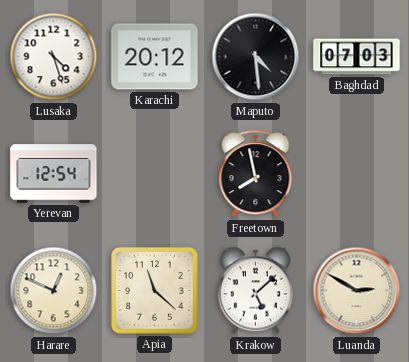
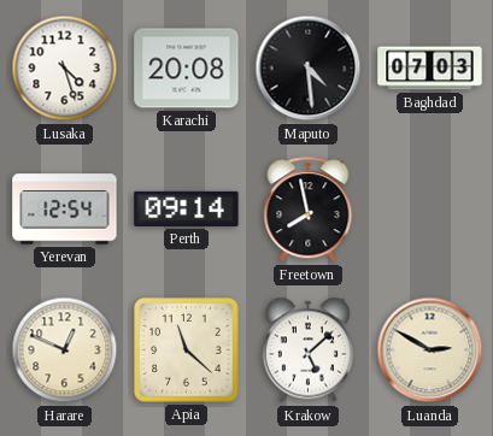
Karachi: 20:12 -> 20:08
Perth: none -> 09:14
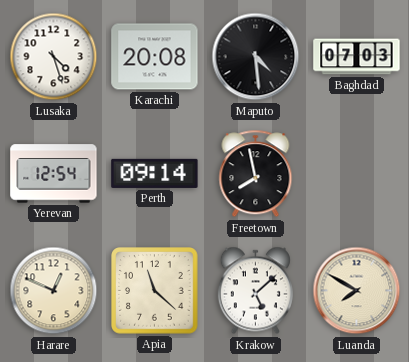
Luanda: 2:50 -> 7:50
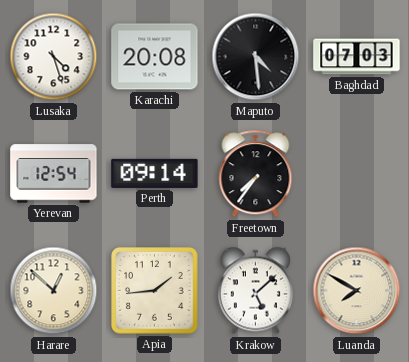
Freetown: 7:58 -> 7:36
Harare: 12:49 -> 12:52
Apia: 11:22 -> 1:44
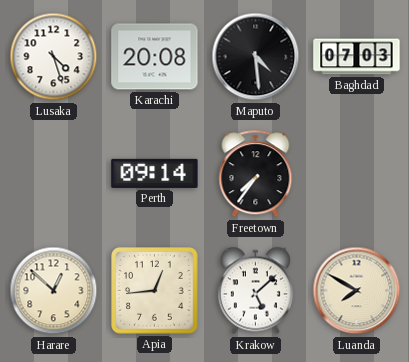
Yerevan: 12:54 -> none
Apia: 1:44 -> 12:44
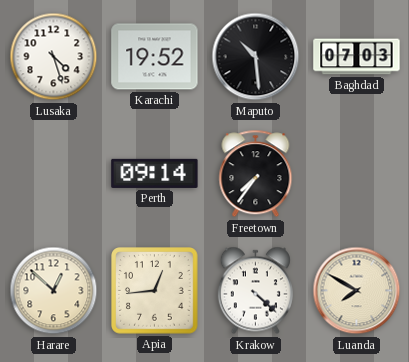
Karachi: 20:08 -> 19:52
Maputo: 4:29 -> 10:29
Krakow: 5:08 -> 4:22
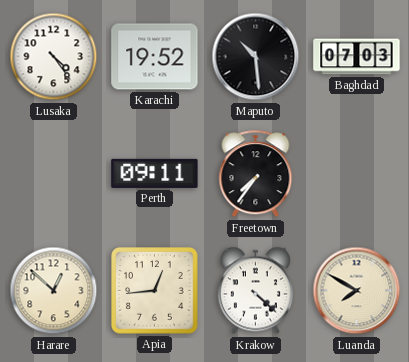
Lusaka: 4:27 -> 4:24
Perth: 09:14 -> 09:11
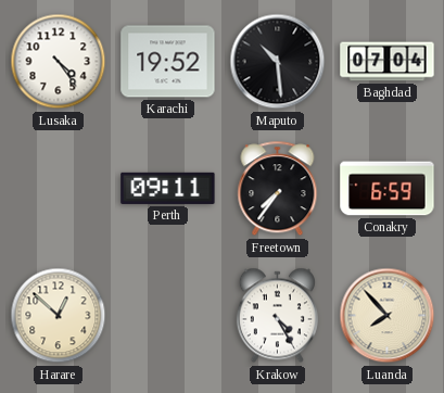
Baghdad: 07:03 -> 07:04
Conakry: none -> 6:59
Apia: 12:44 -> none
Krakow: 4:22 -> 4:25
Luanda: 7:50 -> 7:53
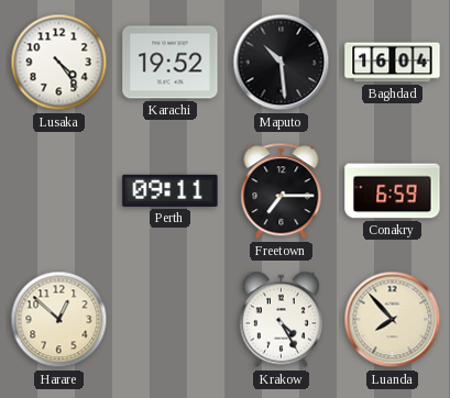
Baghdad: 07:04 -> 16:04
Freetown: 7:36 -> 7:15
